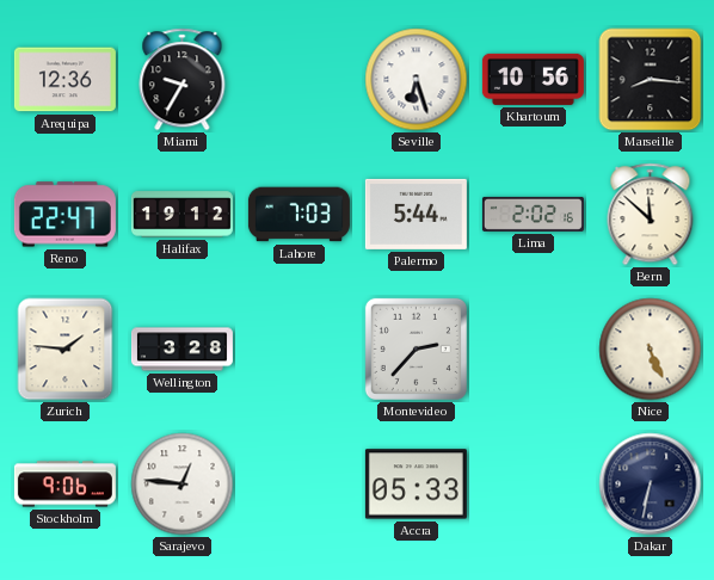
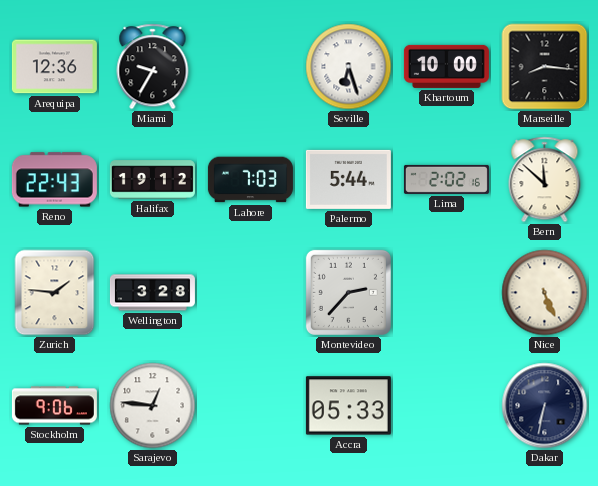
Khartoum: 10:56 -> 10:00
Reno: 22:47 -> 22:43
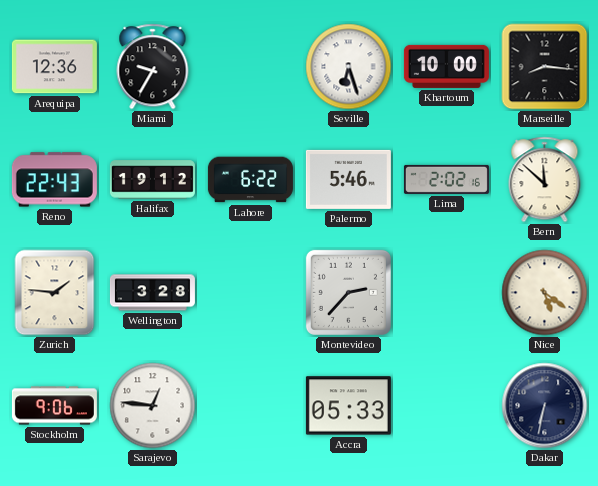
Lahore: 7:03 -> 6:22
Palermo: 5:44 -> 5:46
Nice: 5:26 -> 5:21
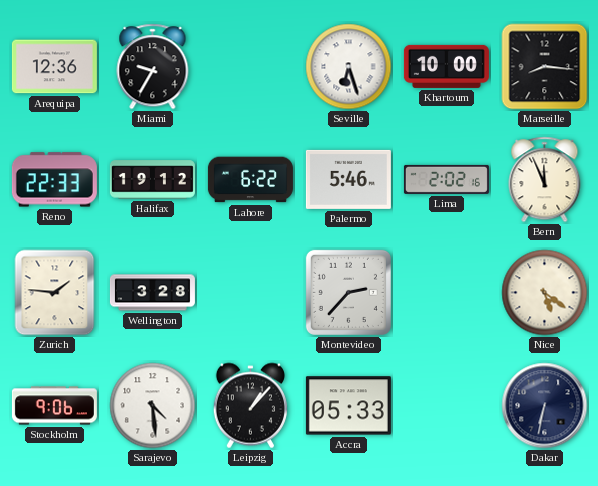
Reno: 22:43 -> 22:33
Bern: 11:52 -> 11:56
Sarajevo: 12:46 -> 4:29
Leipzig: none -> 1:07
